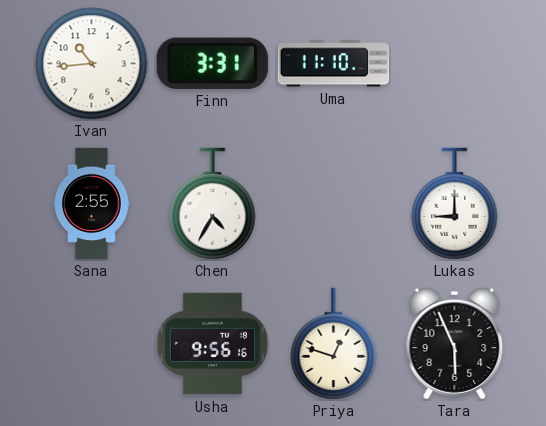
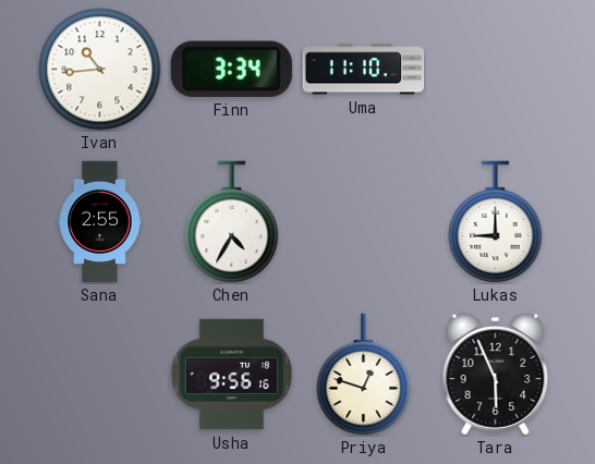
Finn: 3:31 -> 3:34
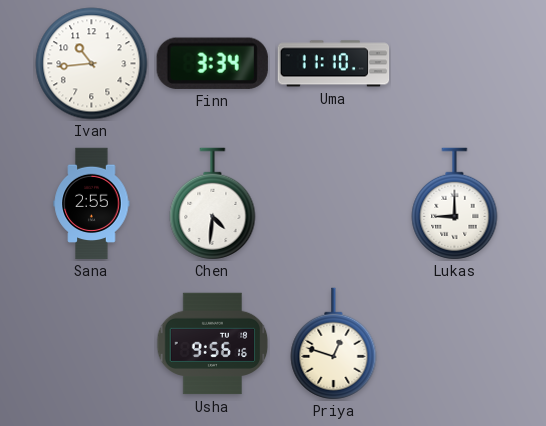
Chen: 4:35 -> 4:31
Tara: 5:56 -> none
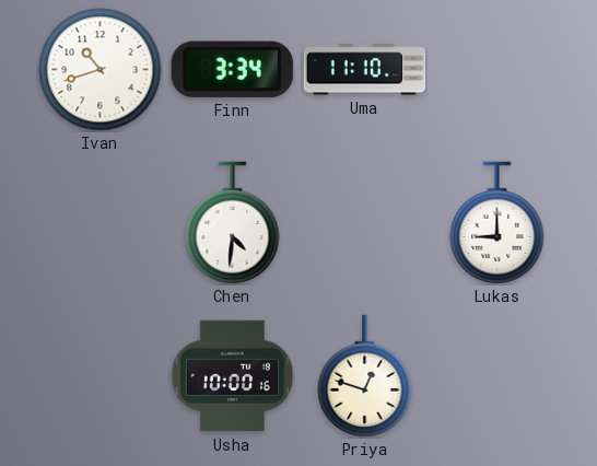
Ivan: 10:44 -> 10:42
Sana: 2:55 -> none
Usha: 9:56 -> 10:00
